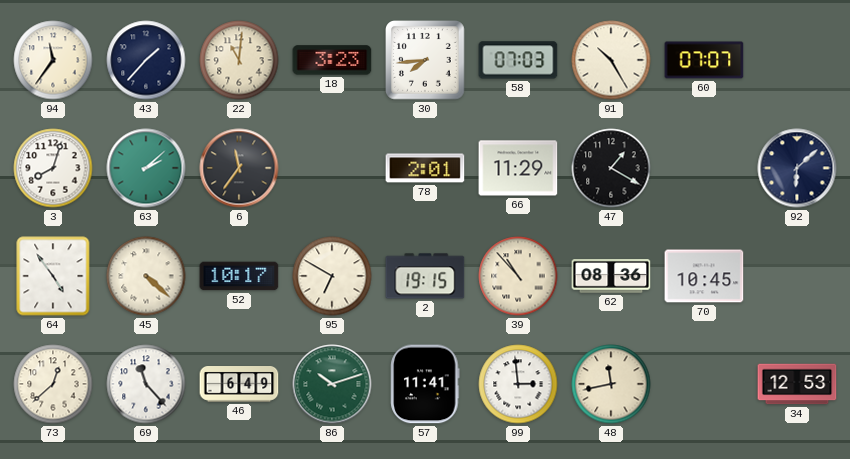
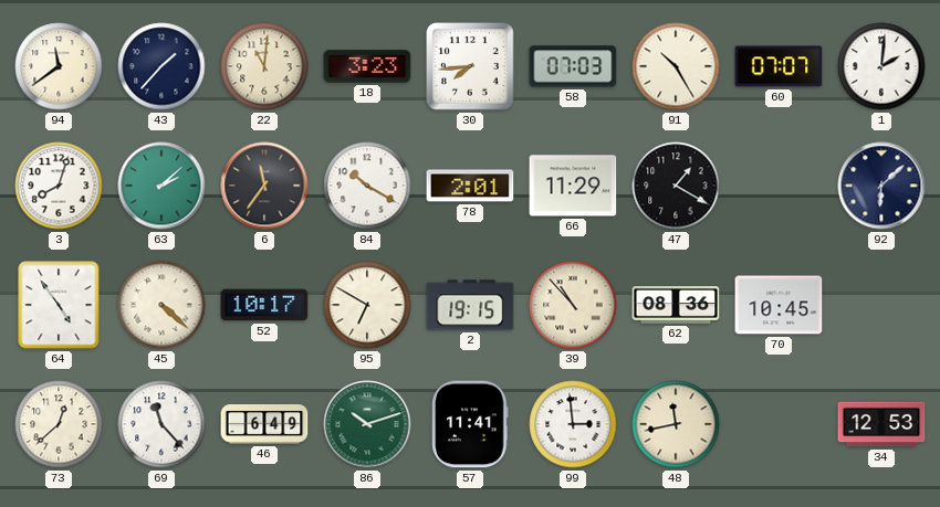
94: 11:36 -> 11:39
1: none -> 2:01
84: none -> 10:20
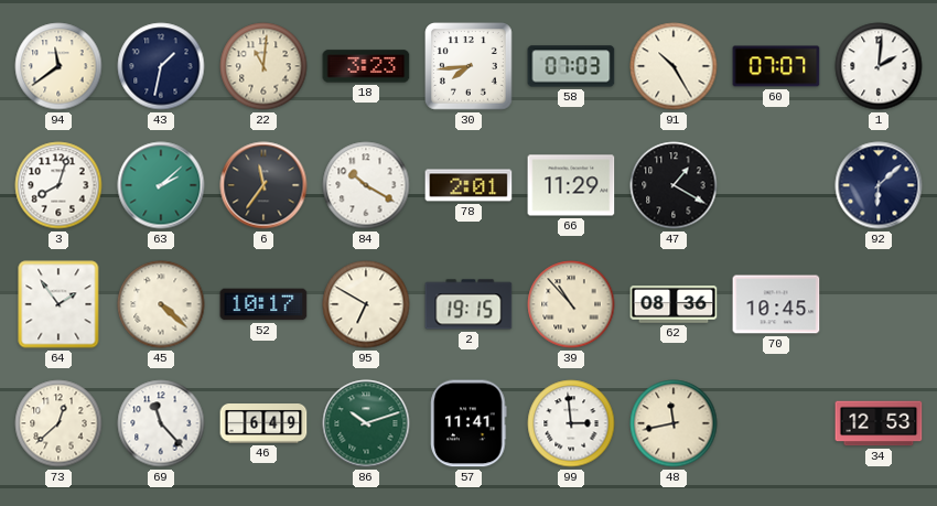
43: 1:37 -> 1:32
64: 4:54 -> 1:54
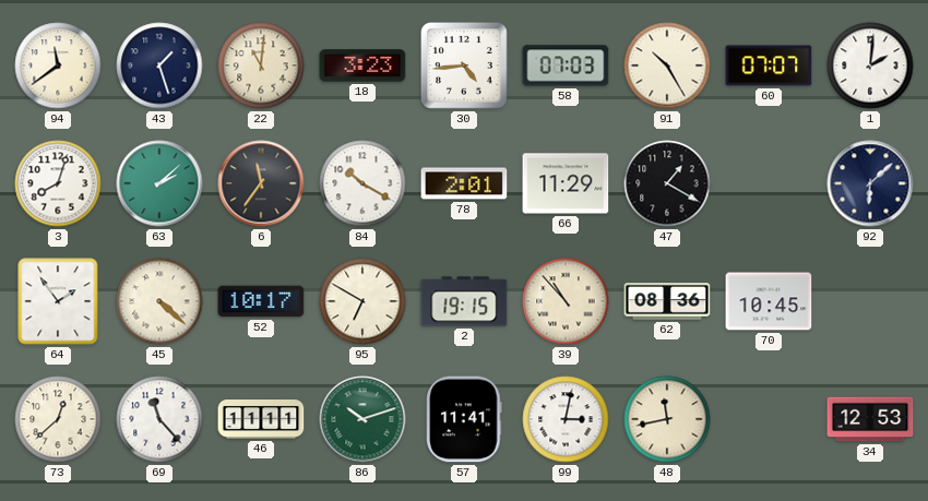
43: 1:32 -> 1:27
30: 7:44 -> 4:44
46: 6:49 -> 11:11
99: 2:59 -> 3:02
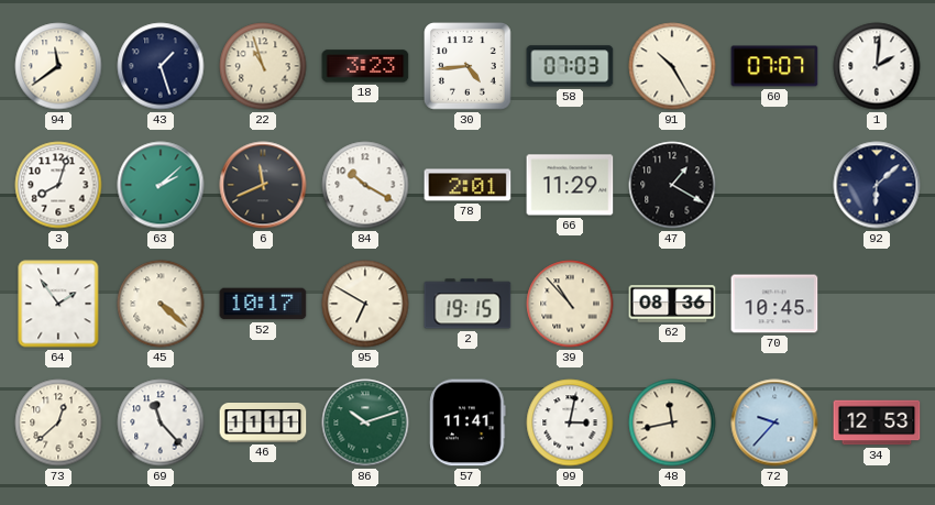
22: 11:01 -> 10:57
6: 11:36 -> 11:41
72: none -> 9:37
